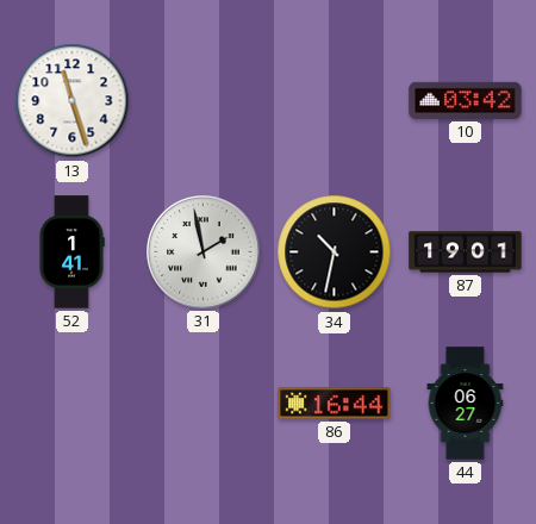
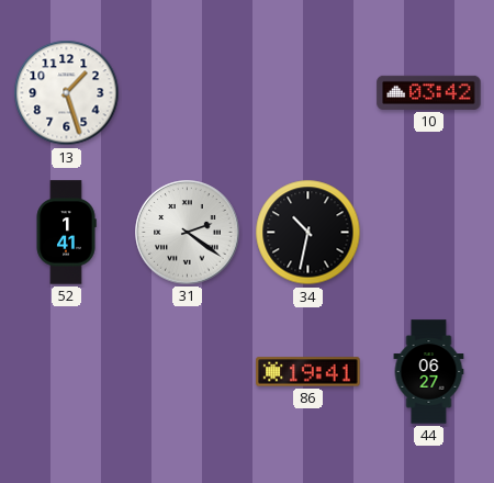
13: 11:27 -> 1:27
31: 1:58 -> 2:21
87: 19:01 -> none
86: 16:44 -> 19:41
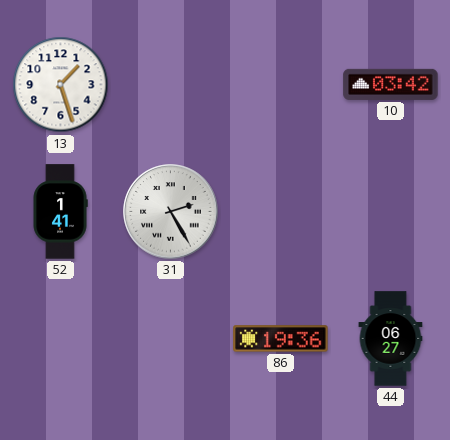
31: 2:21 -> 2:25
34: 10:32 -> none
86: 19:41 -> 19:36
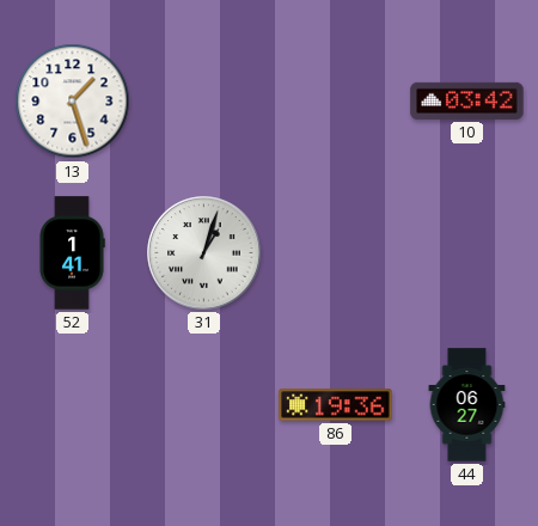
31: 2:25 -> 1:03
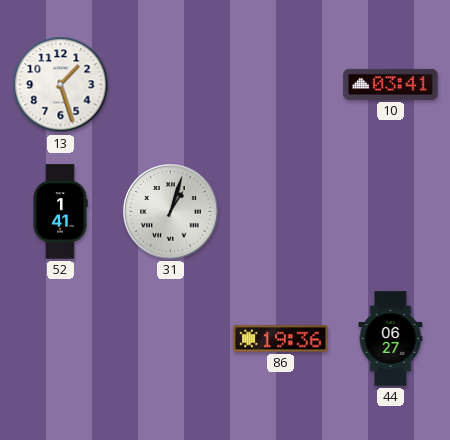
10: 03:42 -> 03:41
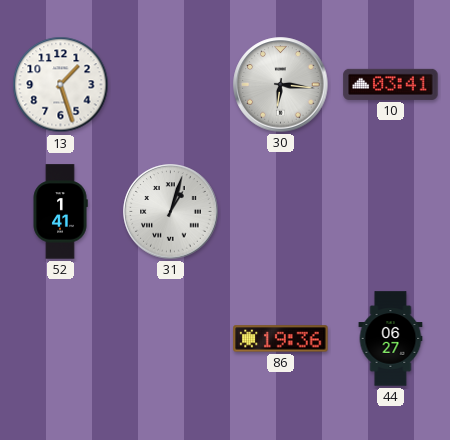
30: none -> 6:16
